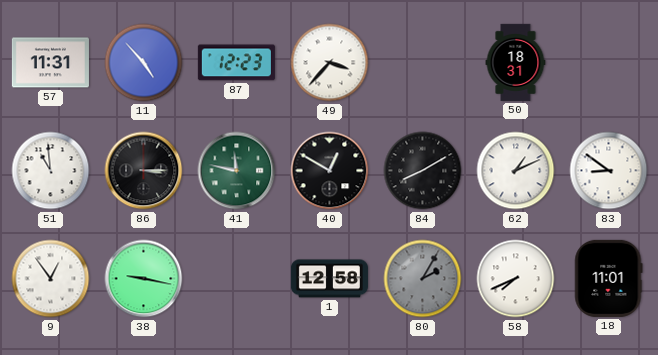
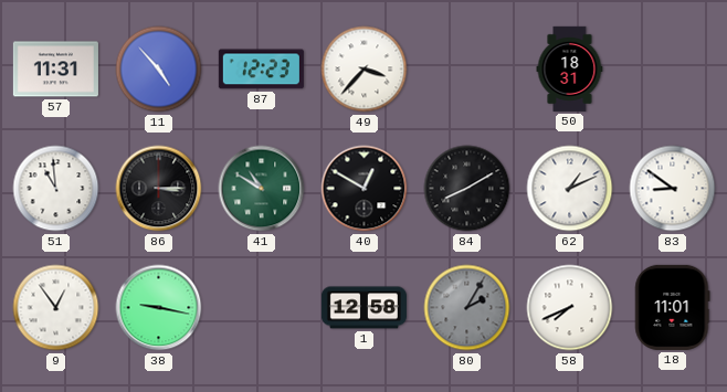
41: 11:47 -> 10:50
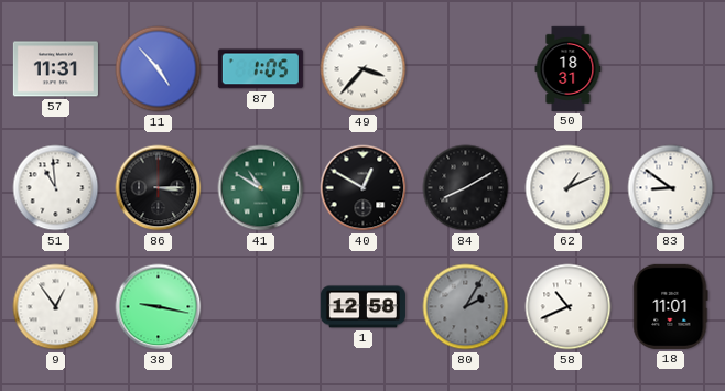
87: 12:23 -> 1:05
58: 7:41 -> 10:41
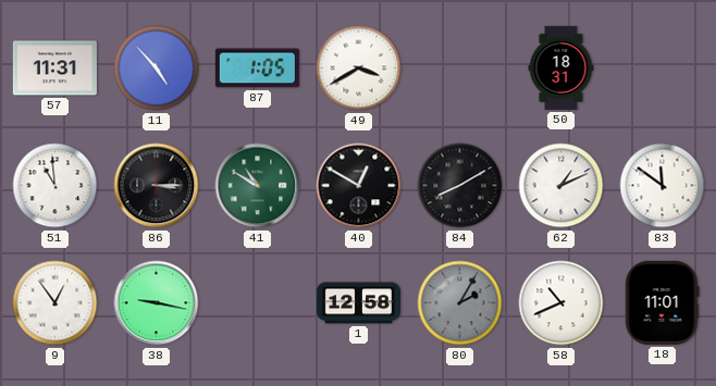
49: 3:37 -> 3:40
83: 8:51 -> 11:51
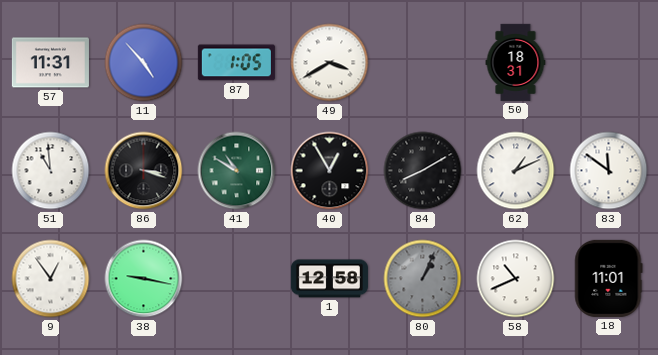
86: 3:15 -> 3:18
40: 12:50 -> 12:55
80: 2:05 -> 1:04
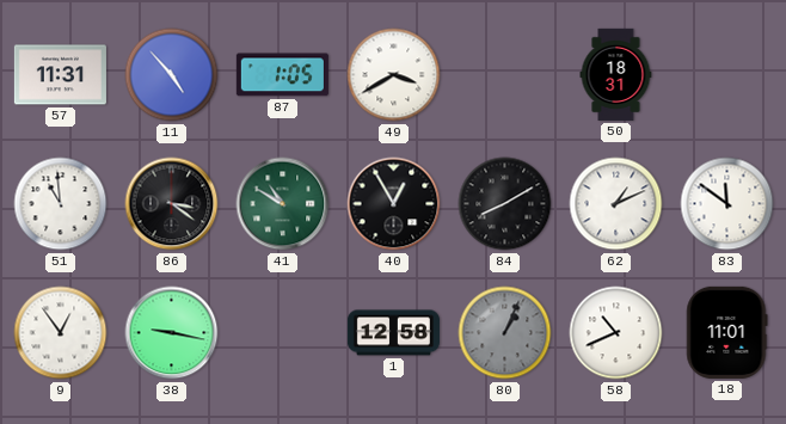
86: 3:18 -> 3:21
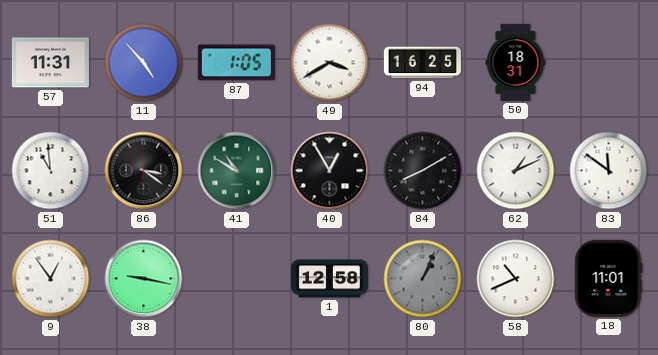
94: none -> 16:25
